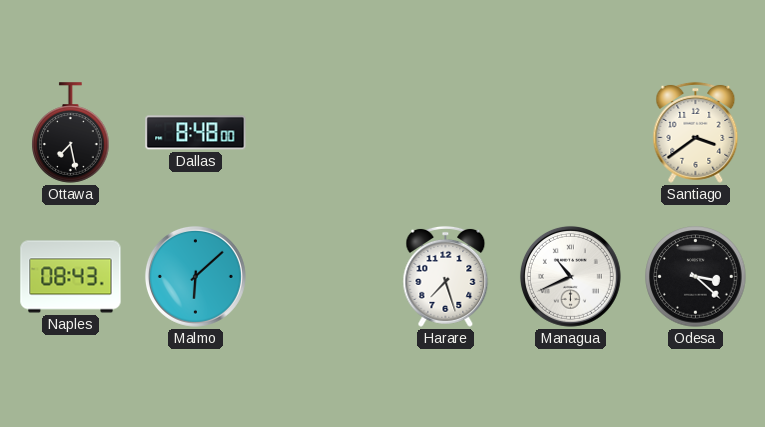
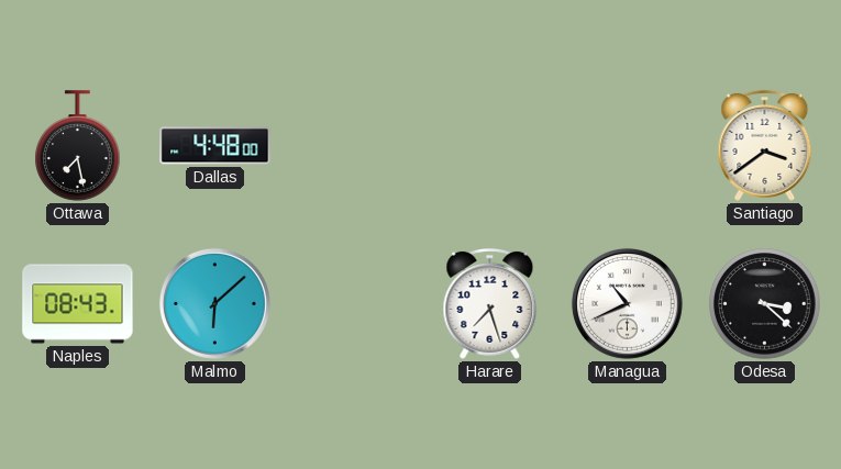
Dallas: 8:48 -> 4:48
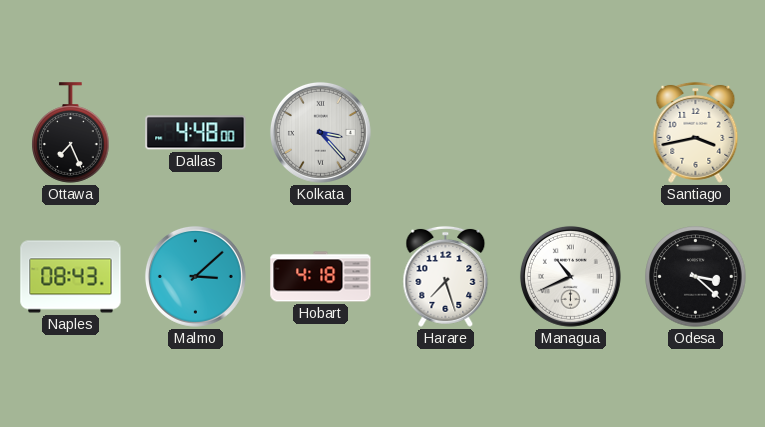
Ottawa: 7:28 -> 7:26
Kolkata: none -> 3:23
Santiago: 3:39 -> 3:43
Malmo: 6:08 -> 3:08
Hobart: none -> 4:18
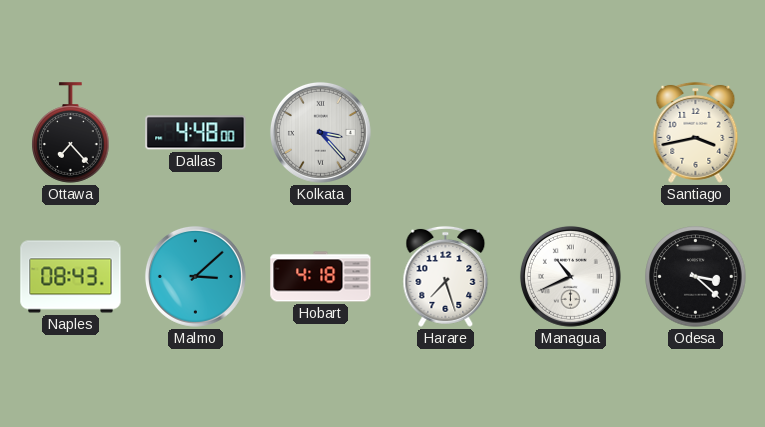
Ottawa: 7:26 -> 7:23
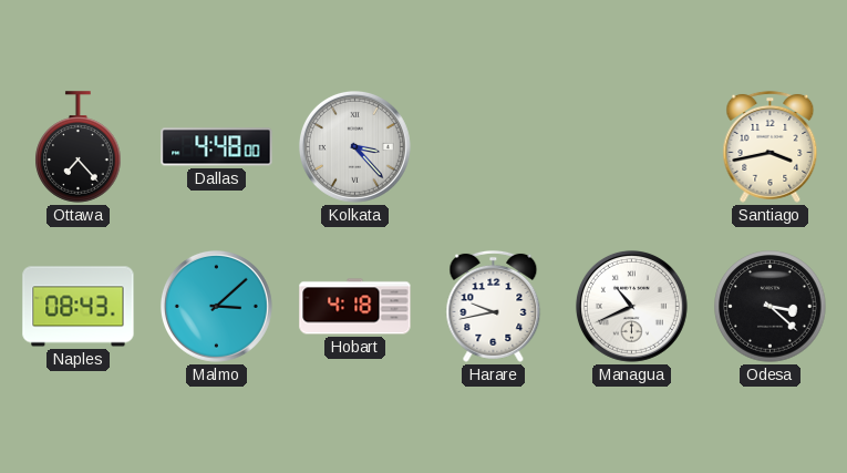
Harare: 7:27 -> 9:43
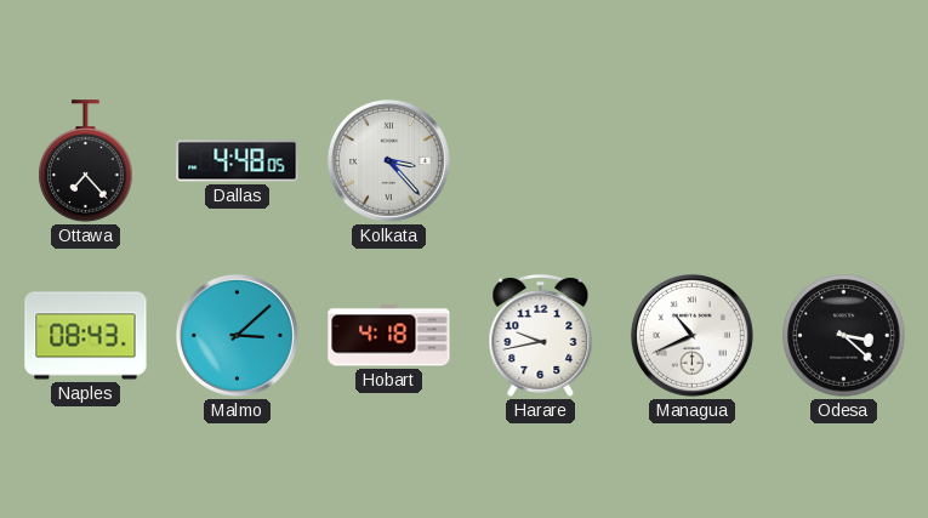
Dallas: 4:48:00 -> 4:48:05
Santiago: 3:43 -> none
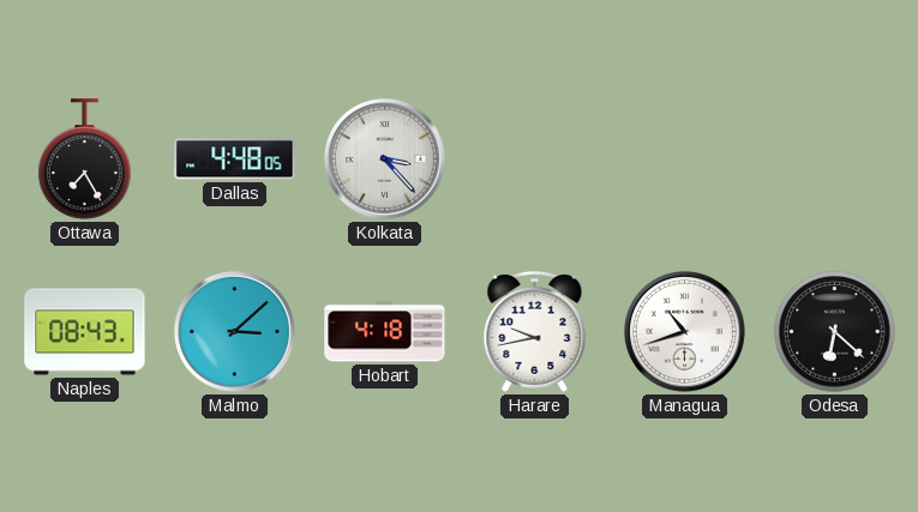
Ottawa: 7:23 -> 7:25
Managua: 10:41 -> 10:42
Odesa: 3:22 -> 6:22
